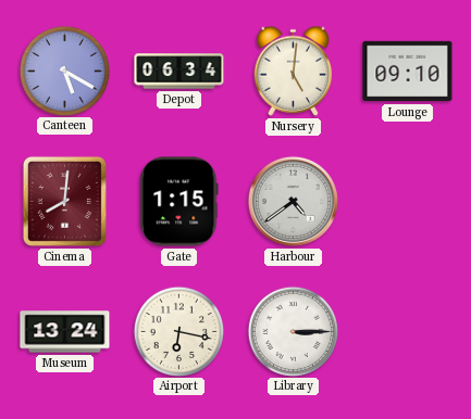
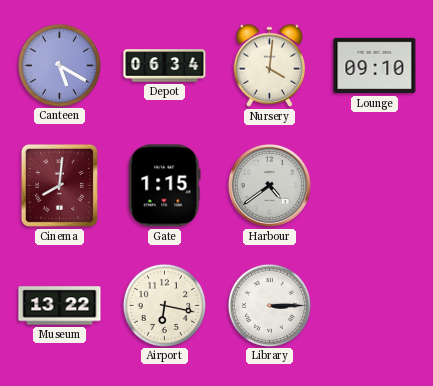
Nursery: 5:01 -> 4:01
Museum: 13:24 -> 13:22
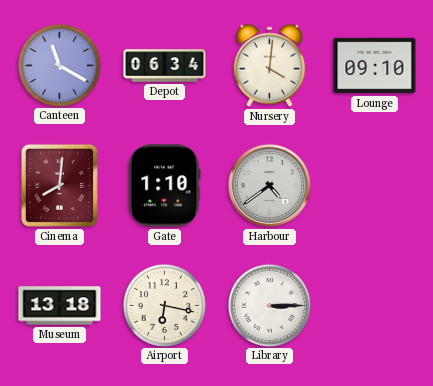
Canteen: 5:20 -> 11:20
Gate: 1:15 -> 1:10
Museum: 13:22 -> 13:18
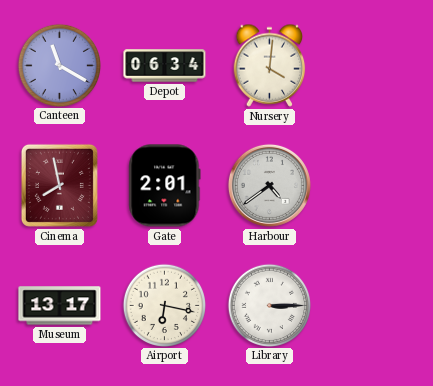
Lounge: 09:10 -> none
Cinema: 8:01 -> 7:58
Gate: 1:10 -> 2:01
Museum: 13:18 -> 13:17
